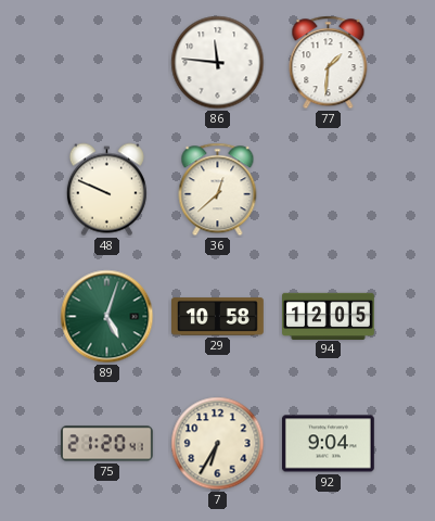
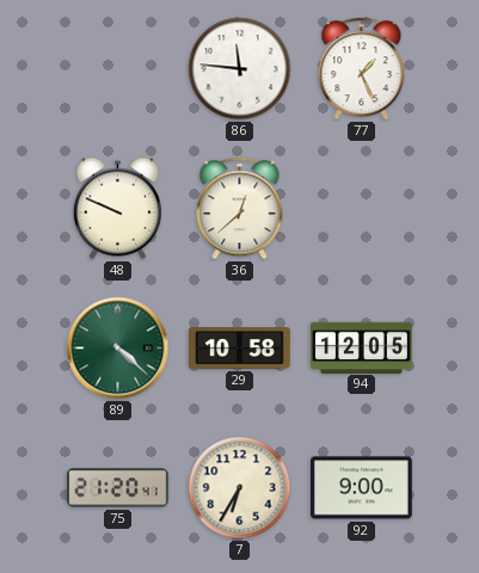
77: 1:31 -> 1:26
89: 5:03 -> 4:22
92: 9:04 -> 9:00
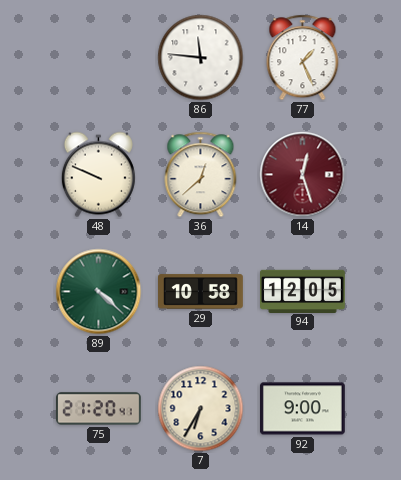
14: none -> 12:27
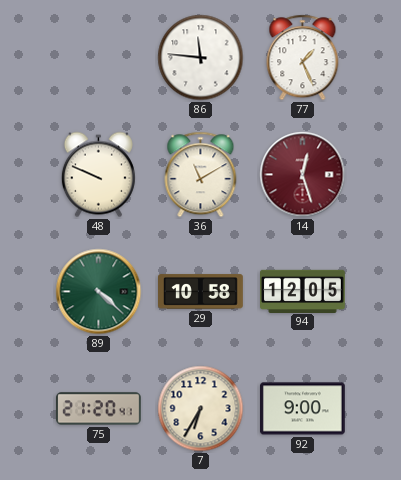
36: 12:38 -> 11:10
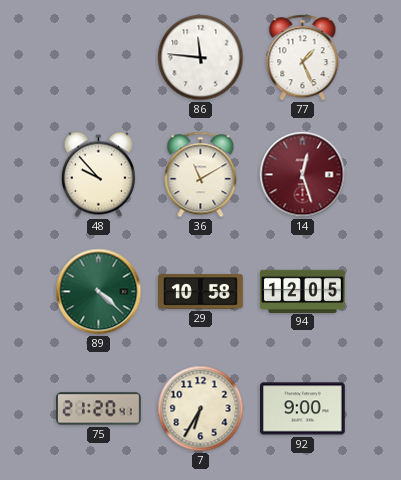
48: 9:49 -> 9:53
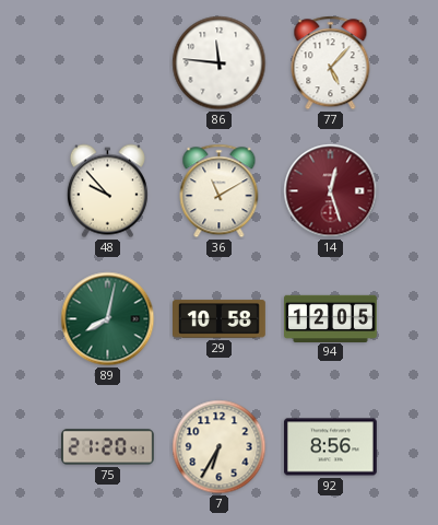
77: 1:26 -> 5:07
89: 4:22 -> 8:02
92: 9:00 -> 8:56
